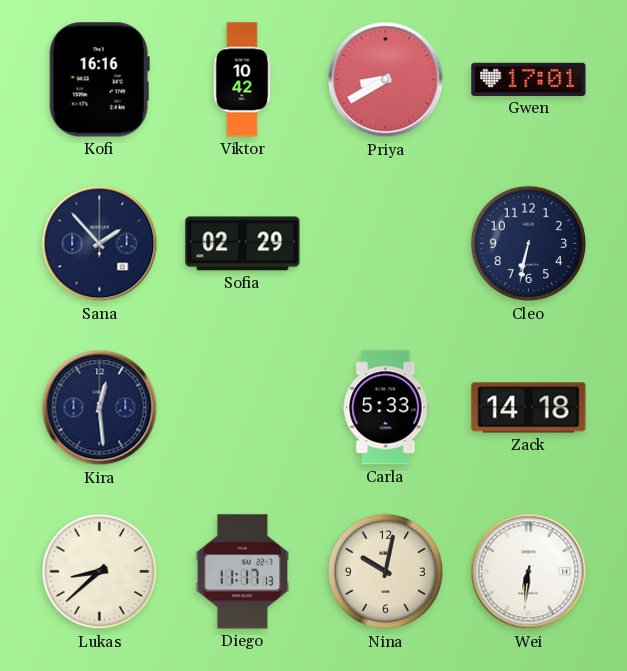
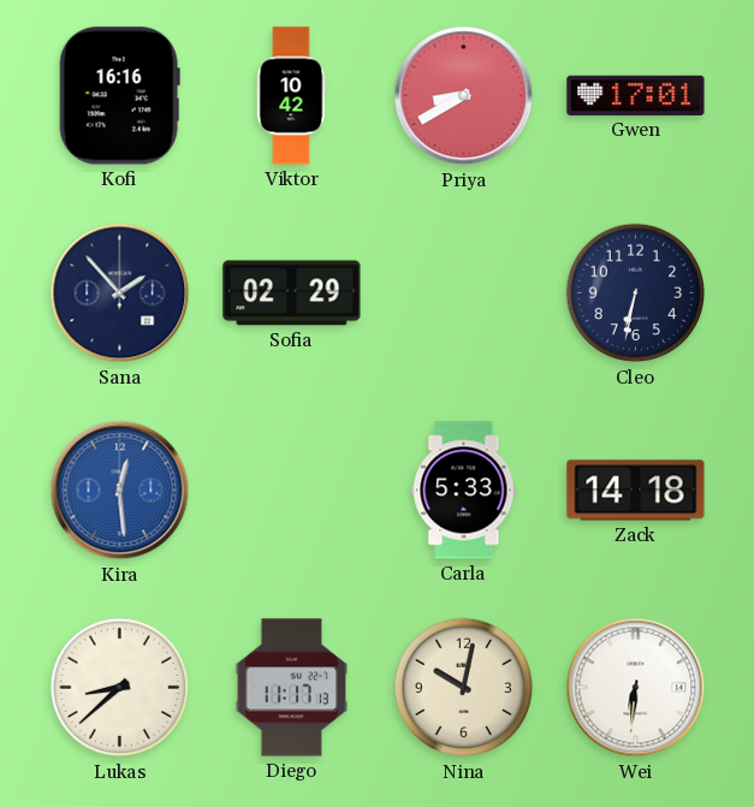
Kira dial: navy -> blue
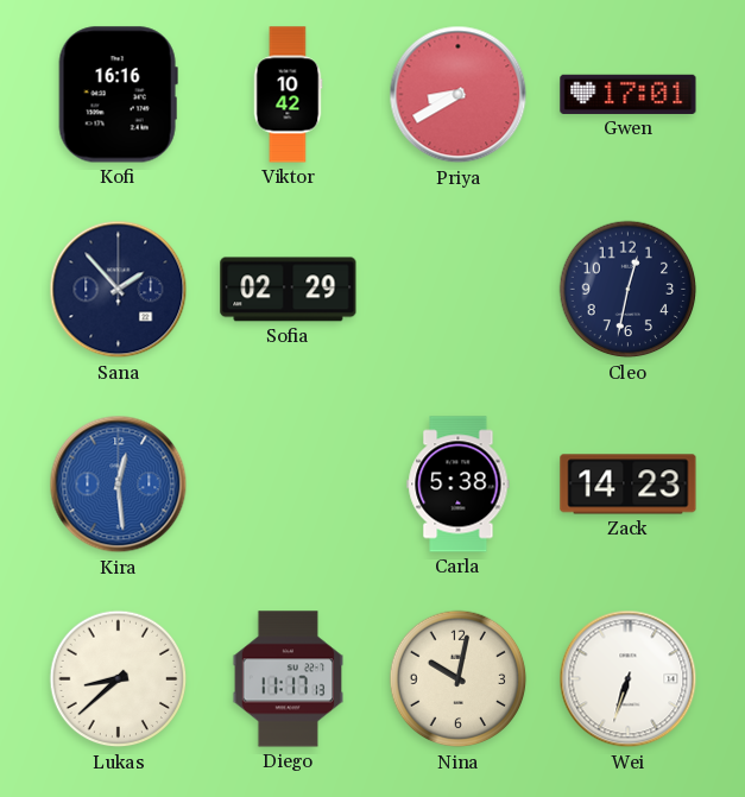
Cleo: 6:32 -> 12:32
Carla: 5:33 -> 5:38
Zack: 14:18 -> 14:23
Wei: 6:31 -> 6:33
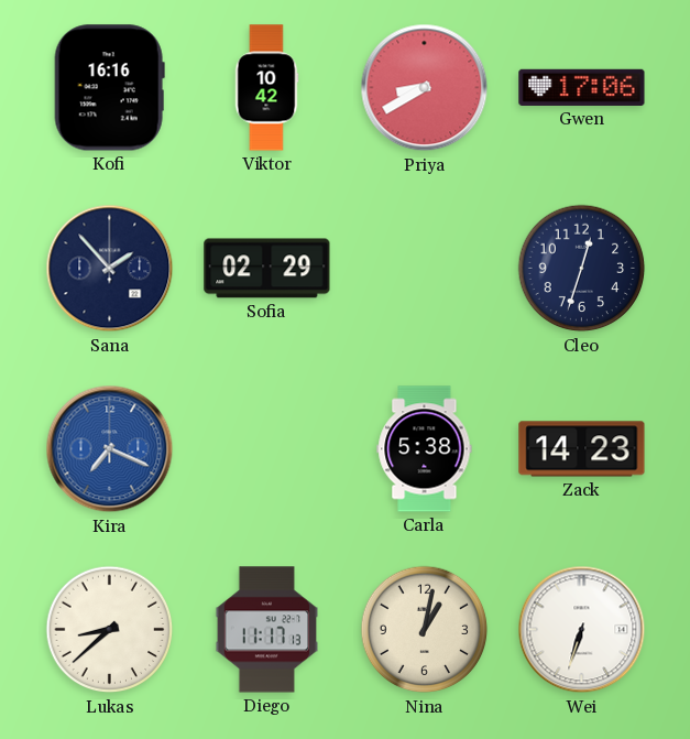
Gwen: 17:01 -> 17:06
Cleo: 12:32 -> 12:33
Kira: 12:29 -> 7:19
Nina: 10:02 -> 1:02
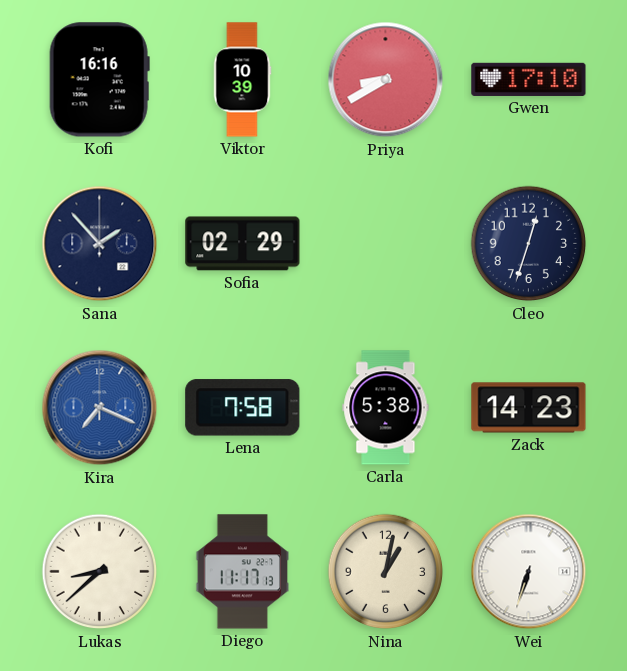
Viktor: 10:42 -> 10:39
Gwen: 17:06 -> 17:10
Lena: none -> 7:58
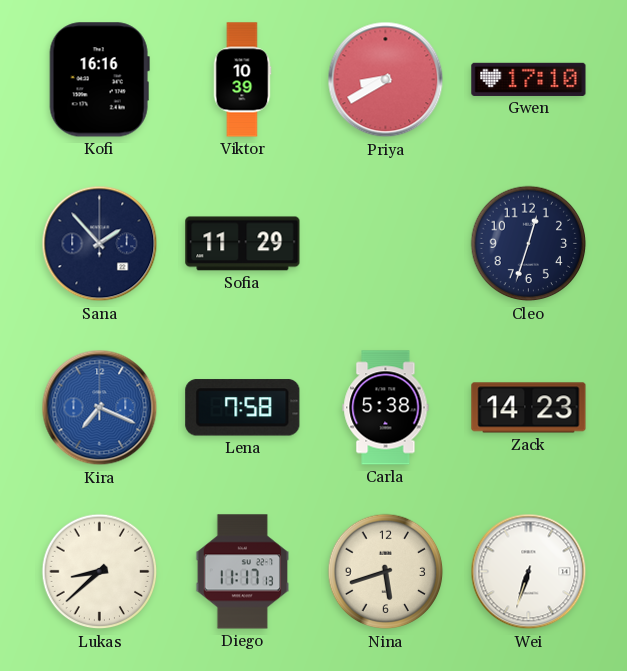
Sofia: 02:29 -> 11:29
Nina: 1:02 -> 5:42
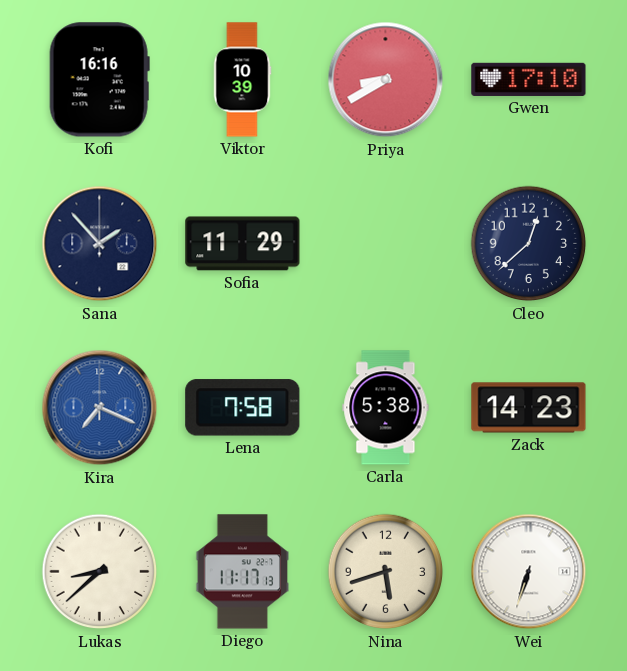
Cleo: 12:33 -> 12:38
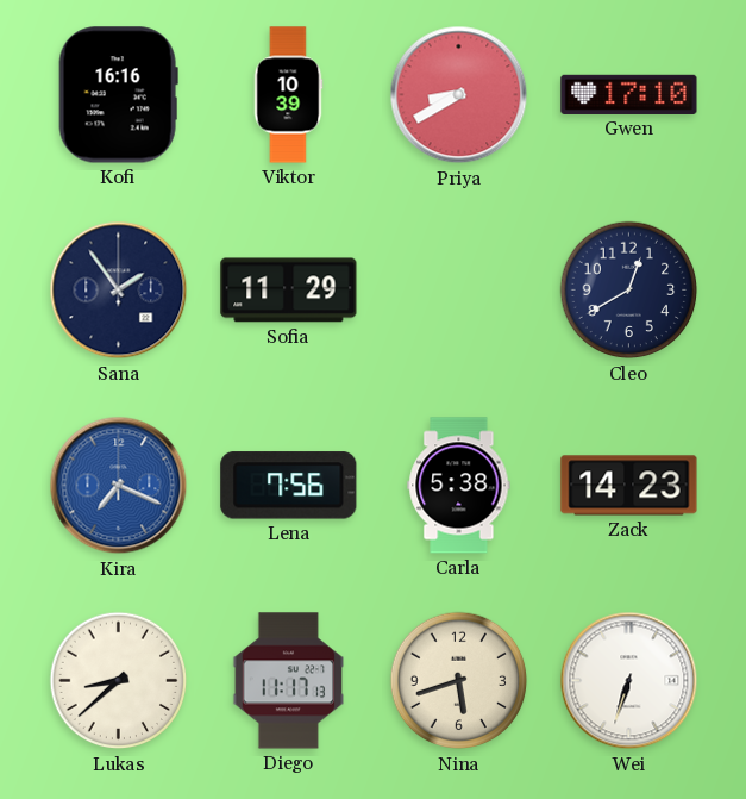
Sana: 1:53 -> 1:54
Cleo: 12:38 -> 12:40
Lena: 7:58 -> 7:56
